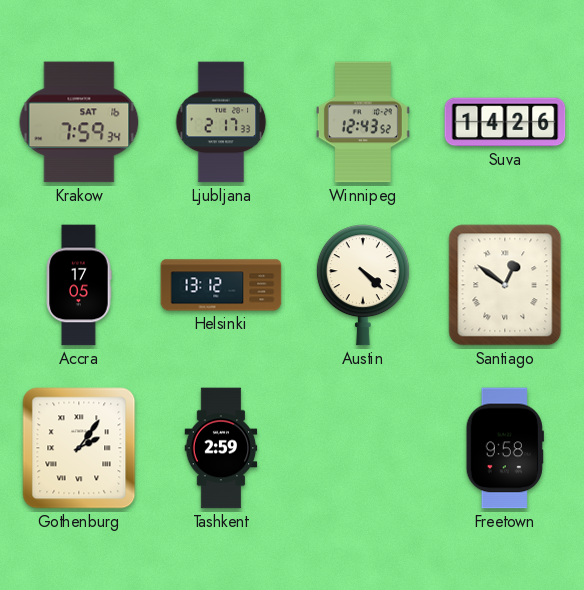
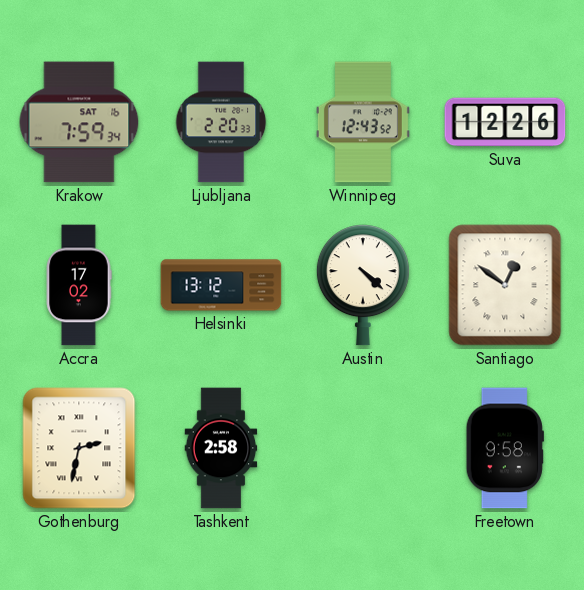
Ljubljana: 2:17 -> 2:20
Suva: 14:26 -> 12:26
Accra: 17:05 -> 17:02
Gothenburg: 2:06 -> 2:32
Tashkent: 2:59 -> 2:58
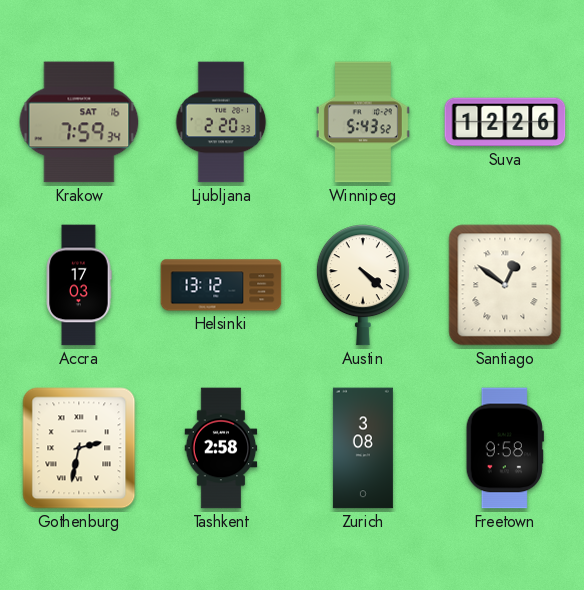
Winnipeg: 12:43 -> 5:43
Accra: 17:02 -> 17:03
Zurich: none -> 3:08
